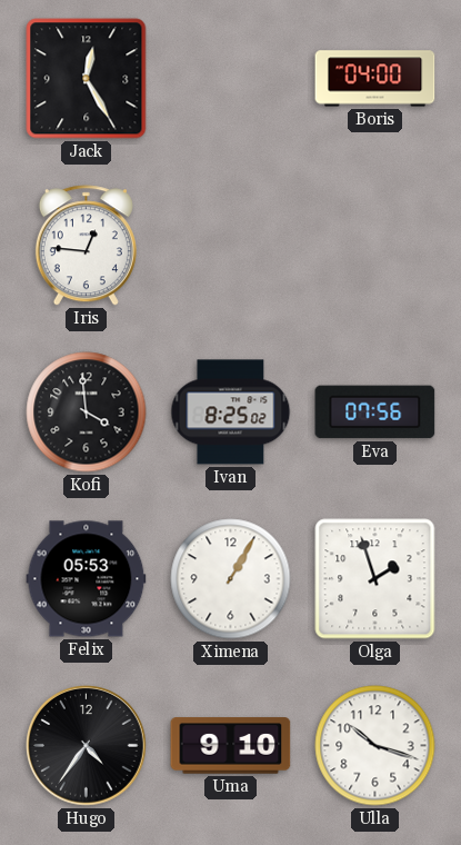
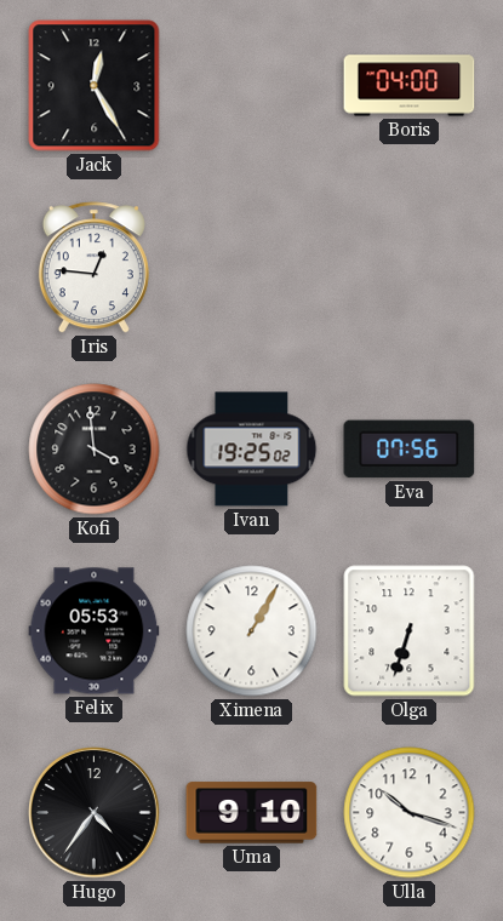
Ivan: 8:25 -> 19:25
Olga: 1:57 -> 6:33
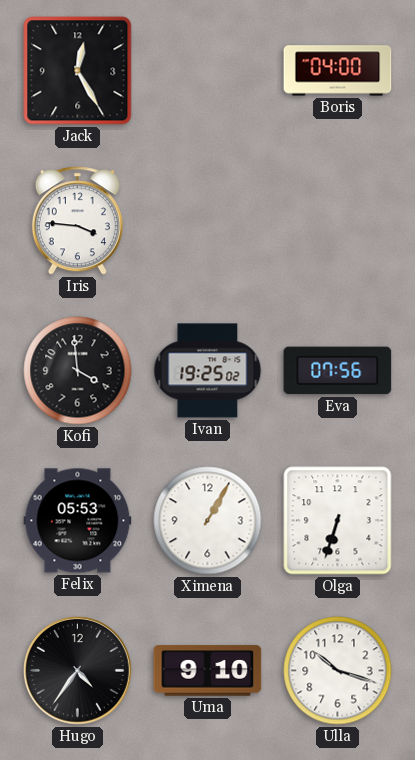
Iris: 12:46 -> 3:46
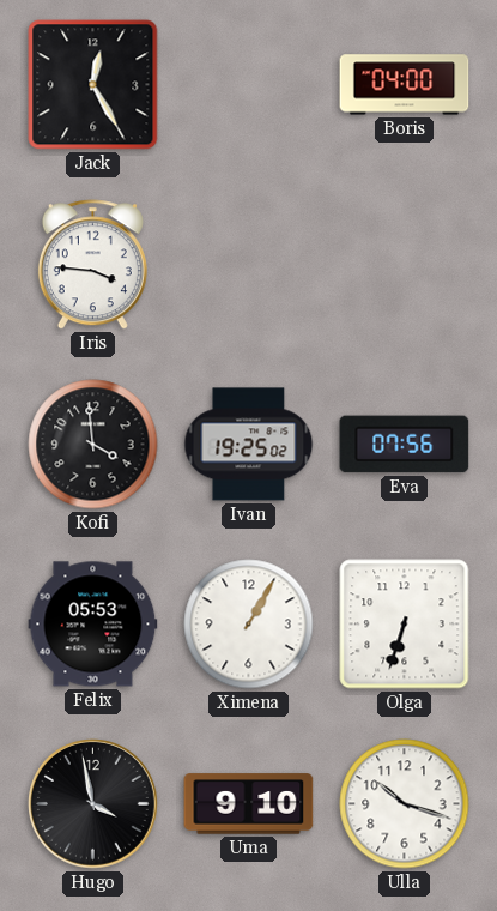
Hugo: 4:36 -> 3:58
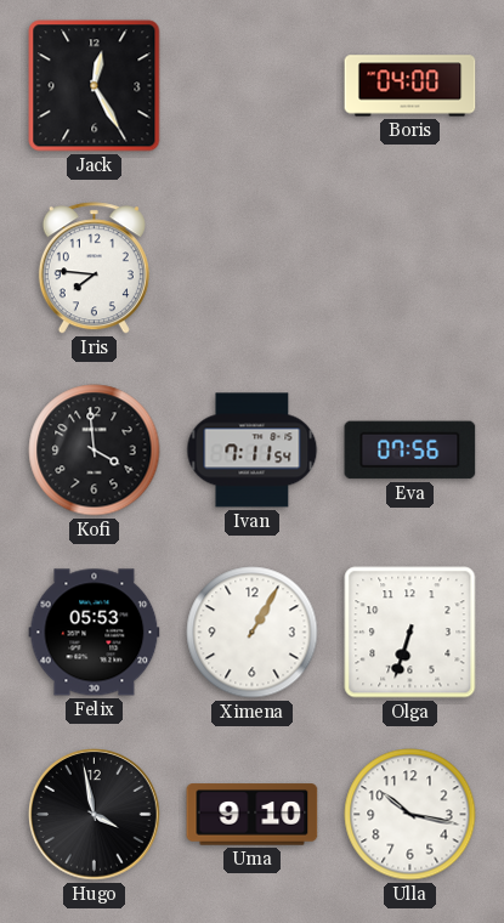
Iris: 3:46 -> 7:46
Ivan: 19:25 -> 7:11
Ulla: 10:18 -> 10:17
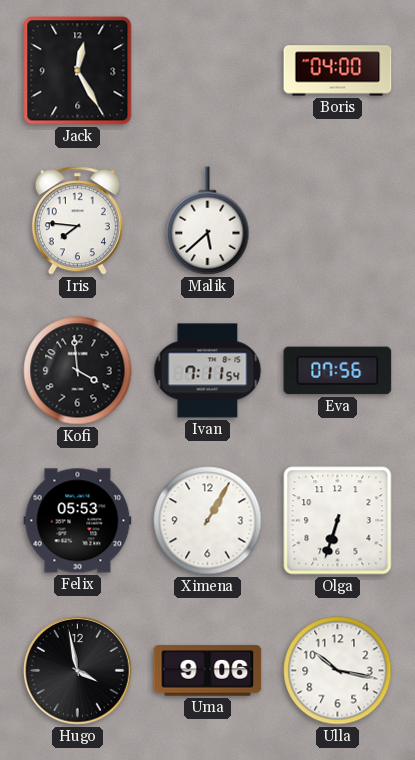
Malik: none -> 5:38
Uma: 9:10 -> 9:06
